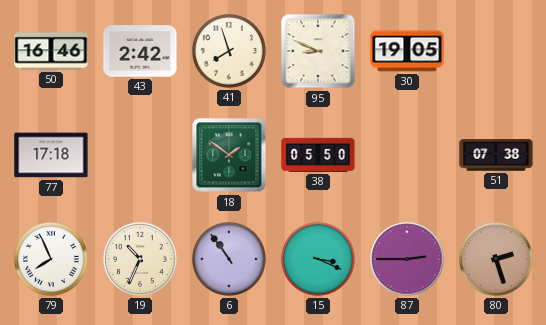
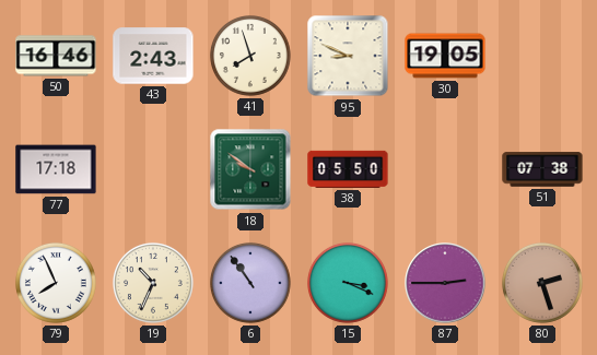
43: 2:42 -> 2:43
18: 1:51 -> 9:51
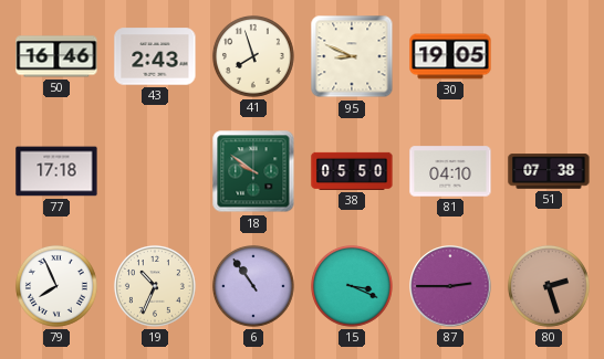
81: none -> 04:10
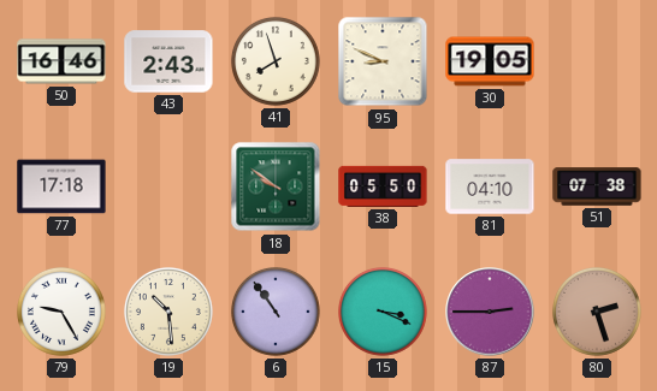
79: 7:56 -> 9:25
19: 10:34 -> 10:29
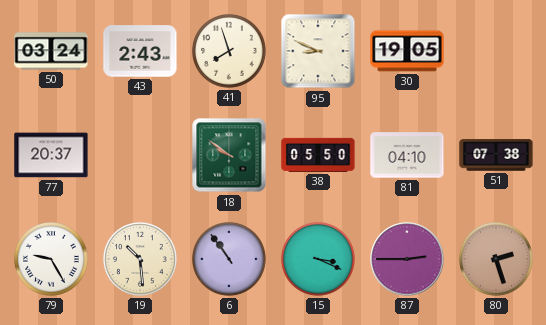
50: 16:46 -> 03:24
77: 17:18 -> 20:37
